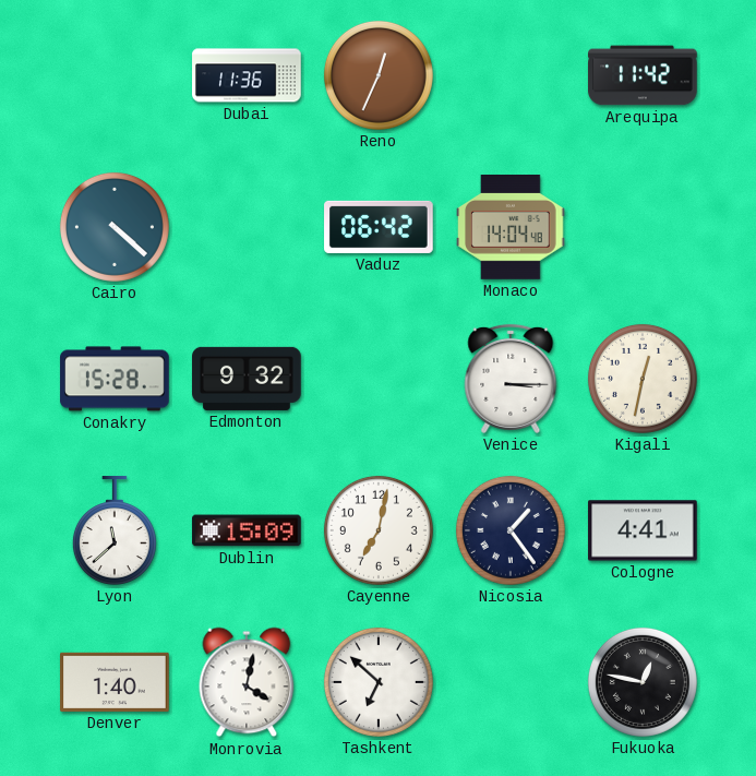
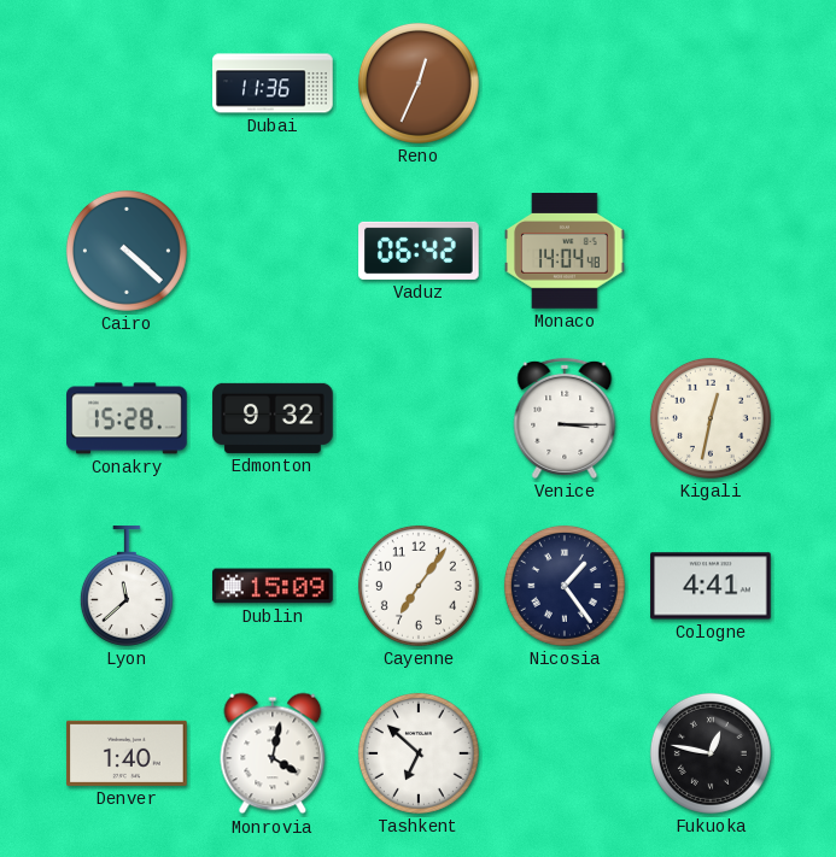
Arequipa: 11:42 -> none
Cayenne: 7:02 -> 7:06
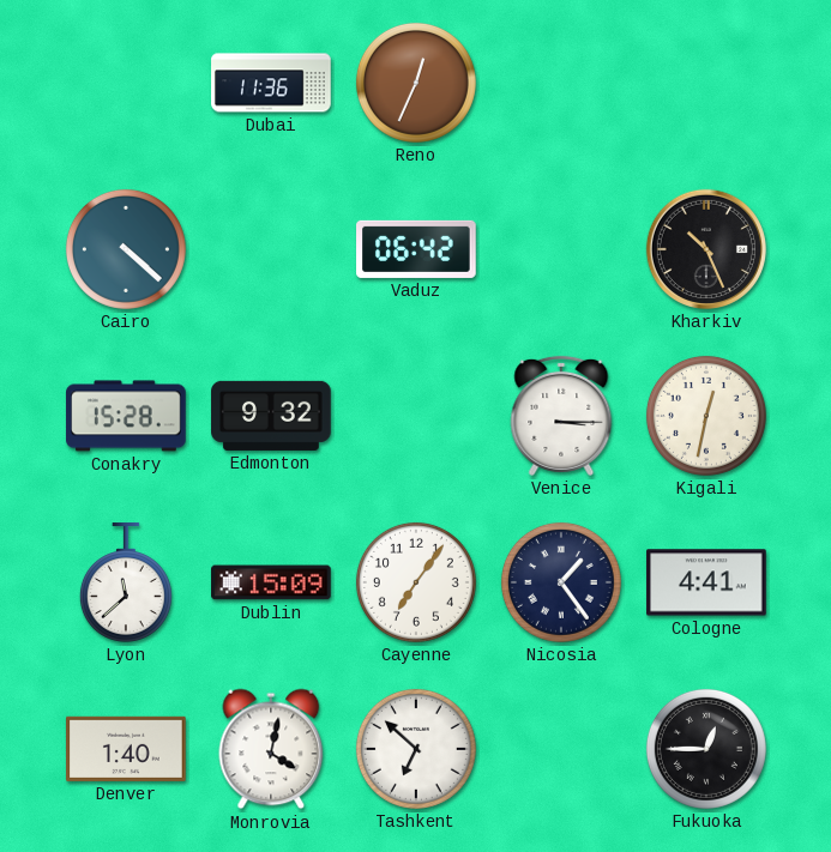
Monaco: 14:04 -> none
Kharkiv: none -> 10:26
Fukuoka: 12:47 -> 12:45
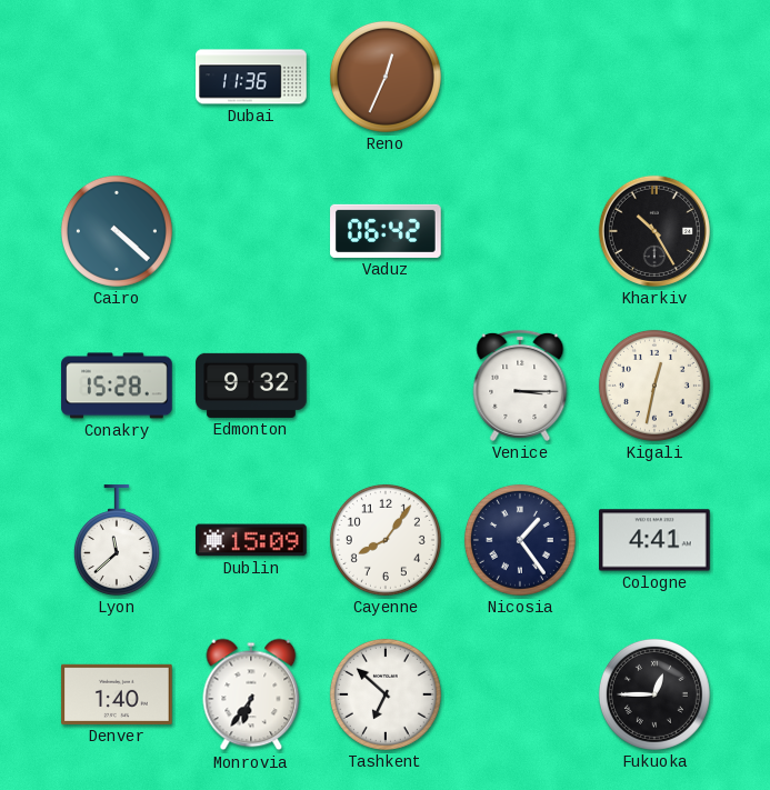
Kharkiv: 10:26 -> 10:25
Cayenne: 7:06 -> 8:06
Monrovia: 4:02 -> 6:36
